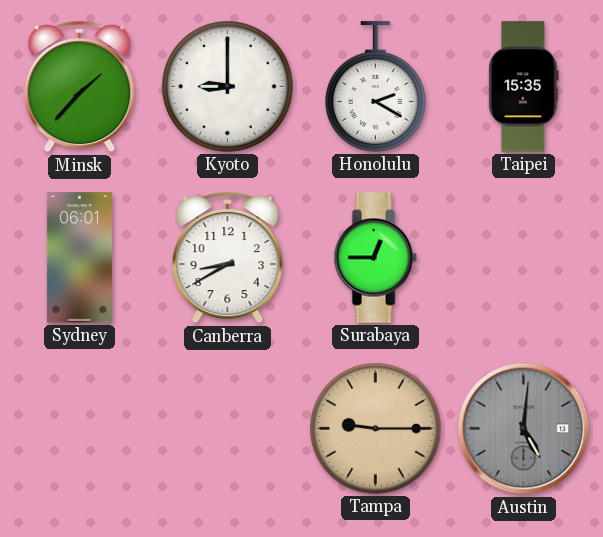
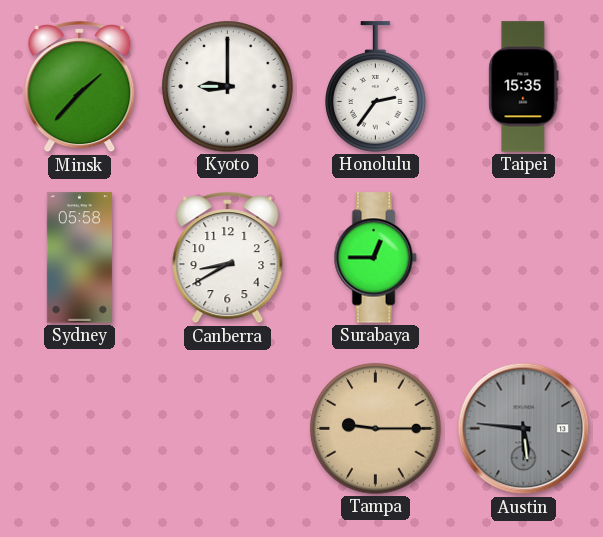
Honolulu: 2:20 -> 2:36
Sydney: 06:01 -> 05:58
Austin: 5:01 -> 5:46
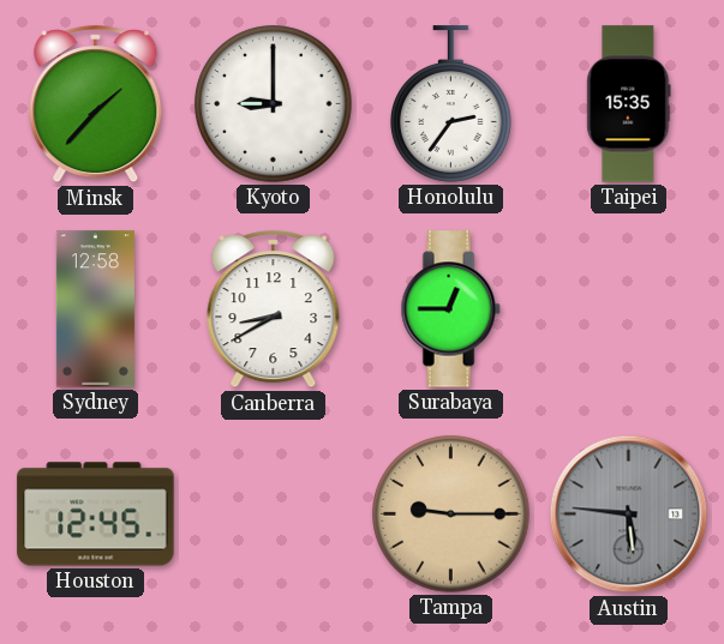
Sydney: 05:58 -> 12:58
Houston: none -> 12:45
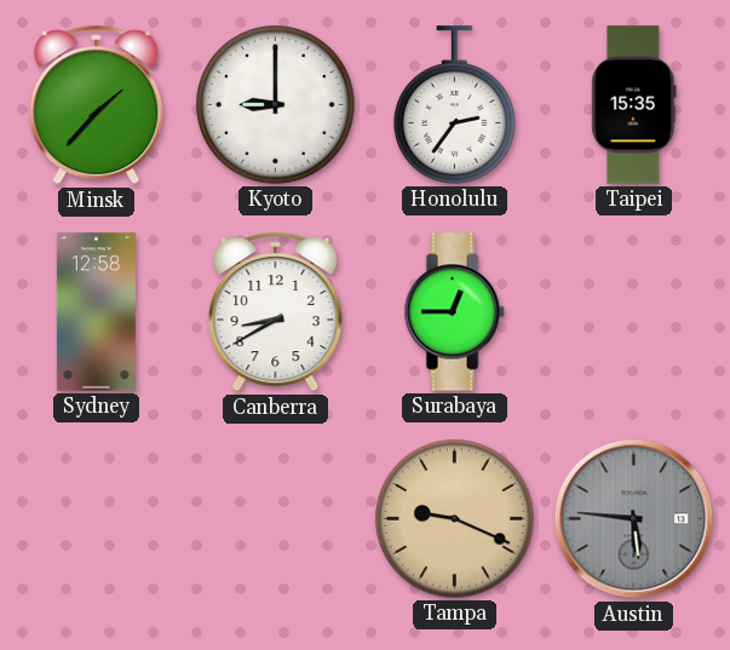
Houston: 12:45 -> none
Tampa: 9:15 -> 9:19
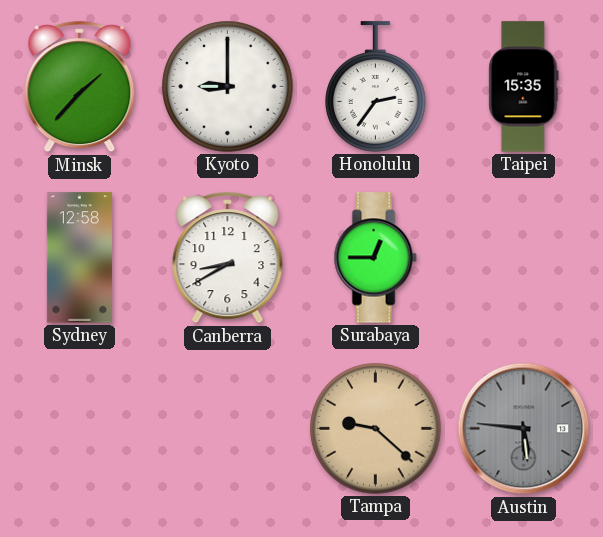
Tampa: 9:19 -> 9:22
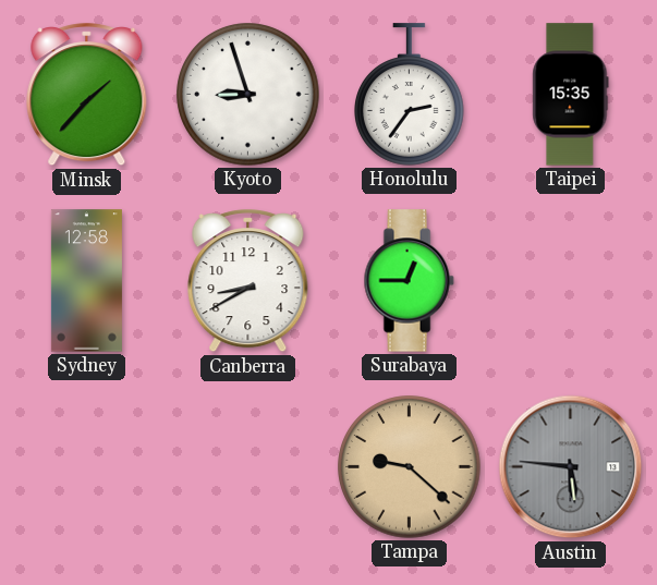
Kyoto: 9:00 -> 8:57
